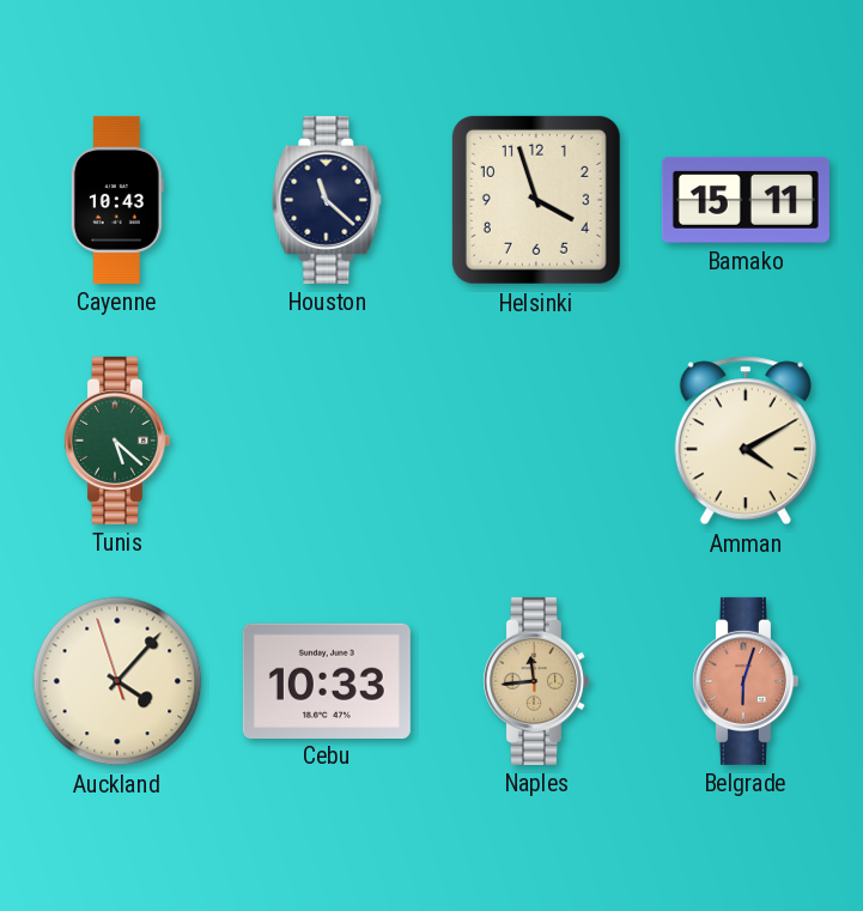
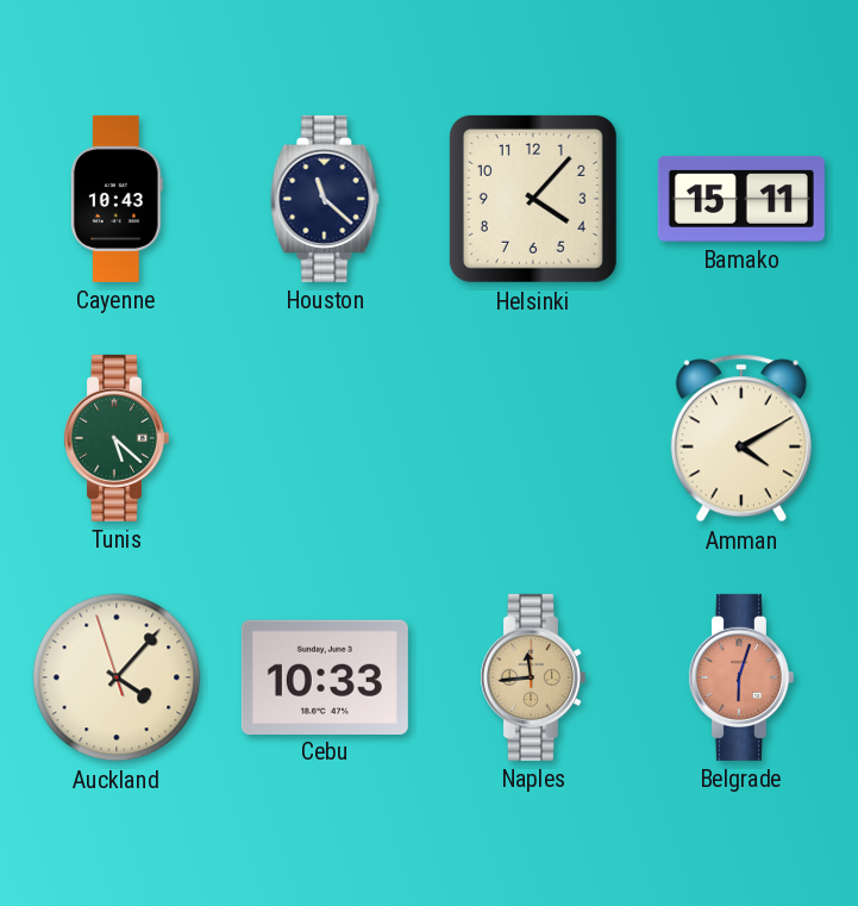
Helsinki: 3:57 -> 4:07
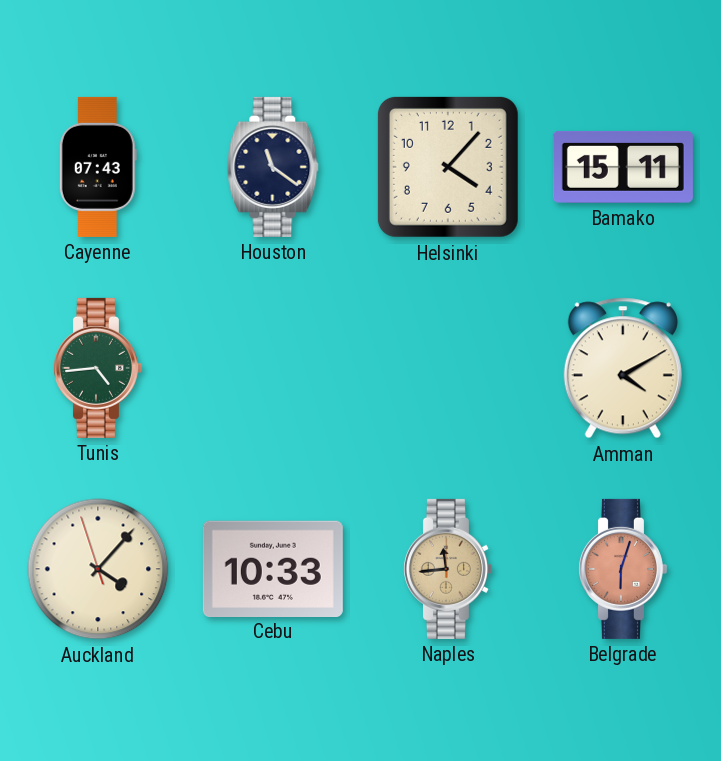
Cayenne: 10:43 -> 07:43
Houston: 11:22 -> 11:21
Tunis: 5:22 -> 4:44
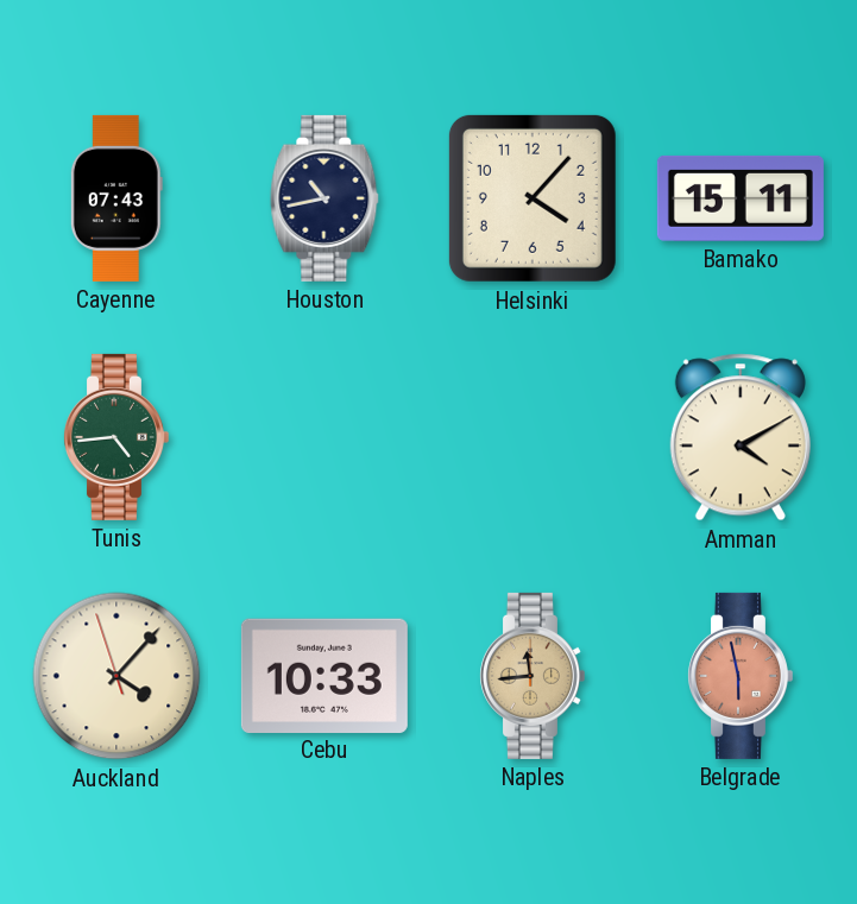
Houston: 11:21 -> 10:43
Belgrade: 6:03 -> 5:58
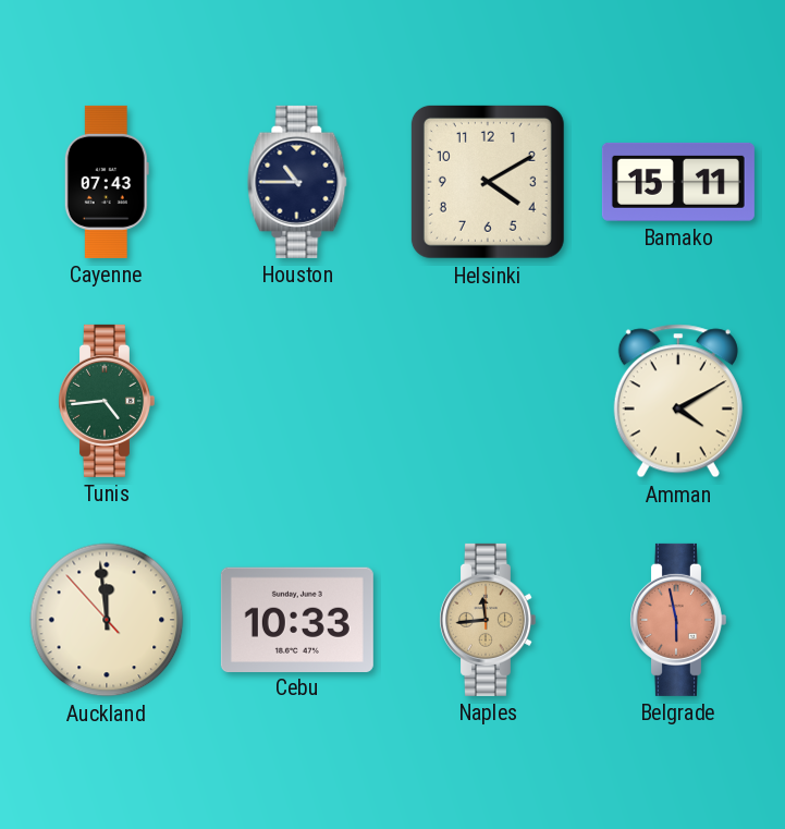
Houston: 10:43 -> 10:45
Helsinki: 4:07 -> 4:10
Auckland: 4:06 -> 11:58
